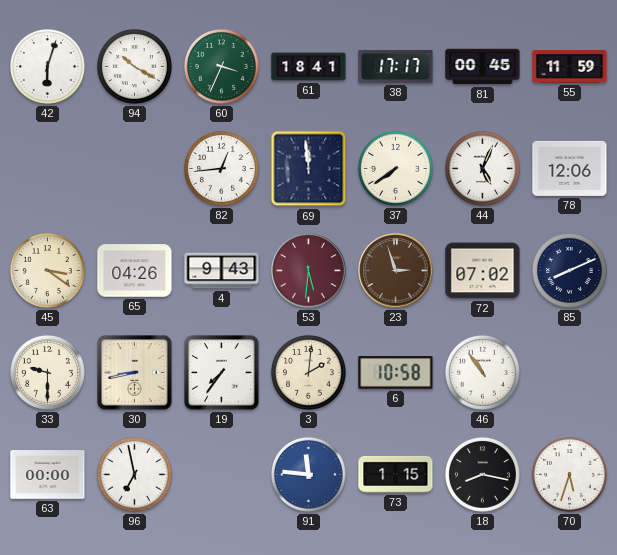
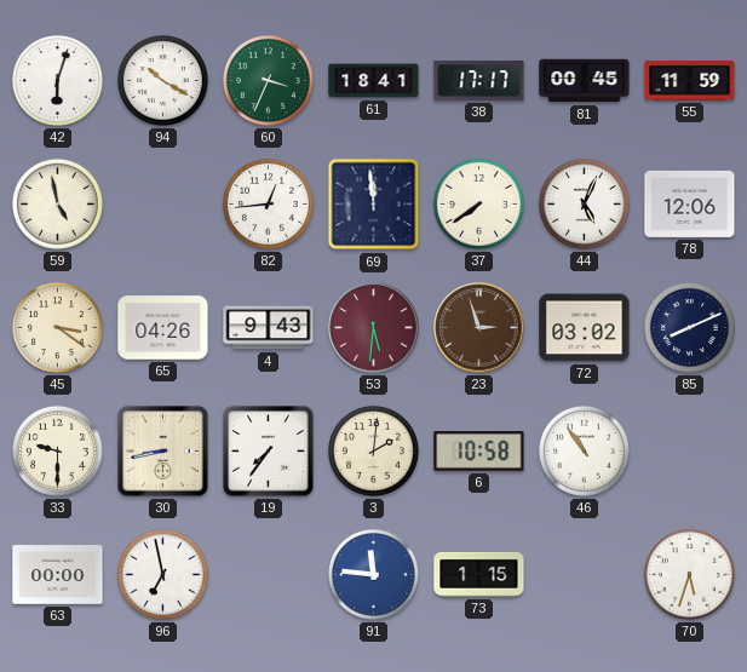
59: none -> 4:58
72: 07:02 -> 03:02
18: 8:17 -> none
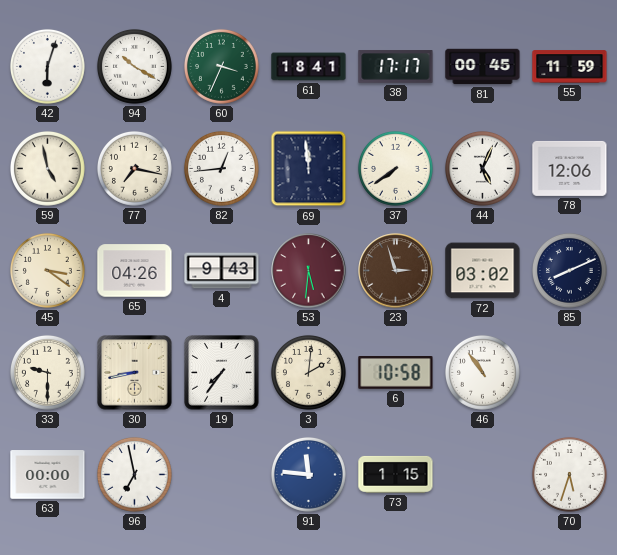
77: none -> 7:17
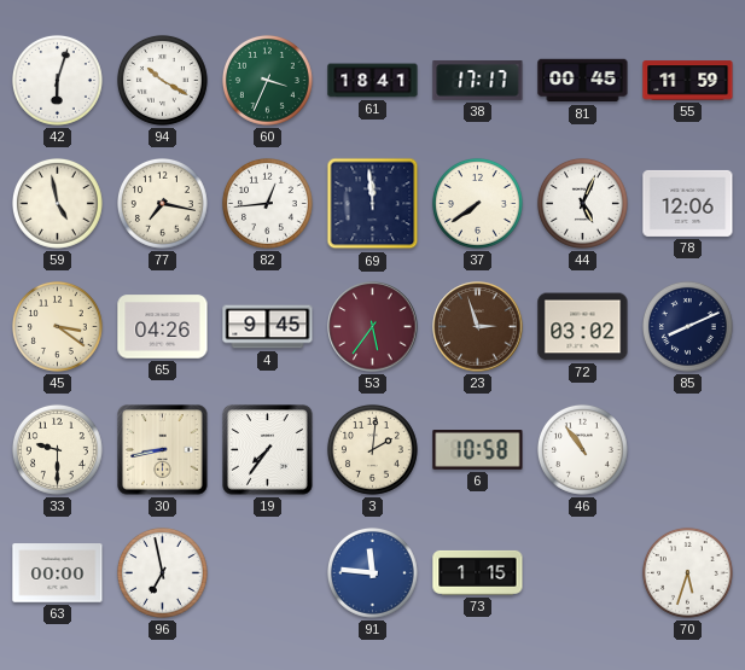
4: 9:43 -> 9:45
53: 5:31 -> 5:36
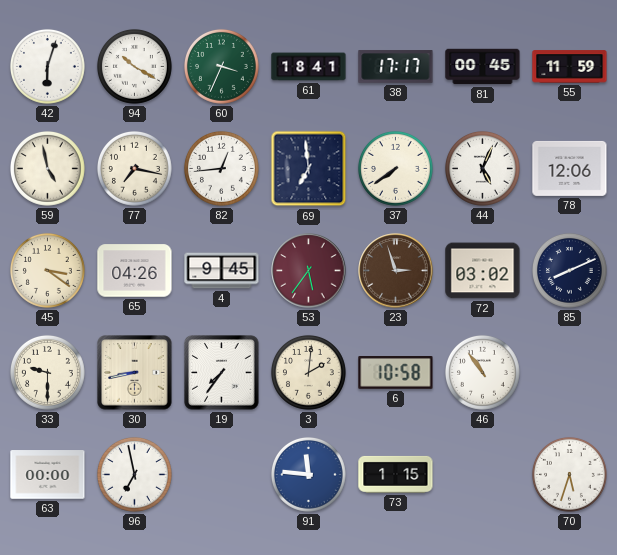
69: 11:59 -> 6:59
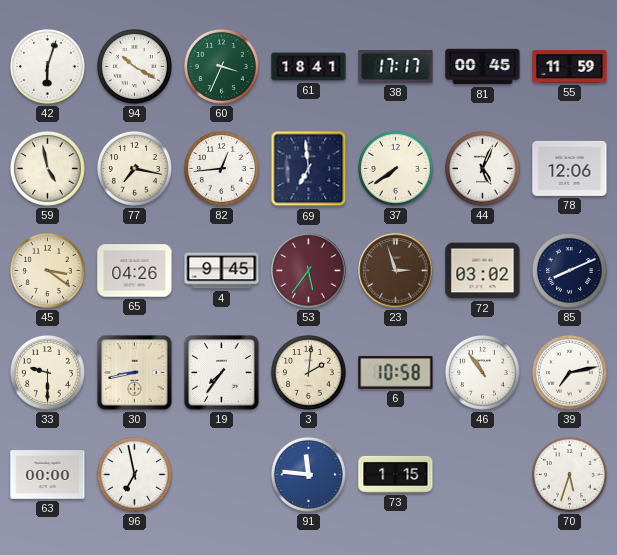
39: none -> 7:13
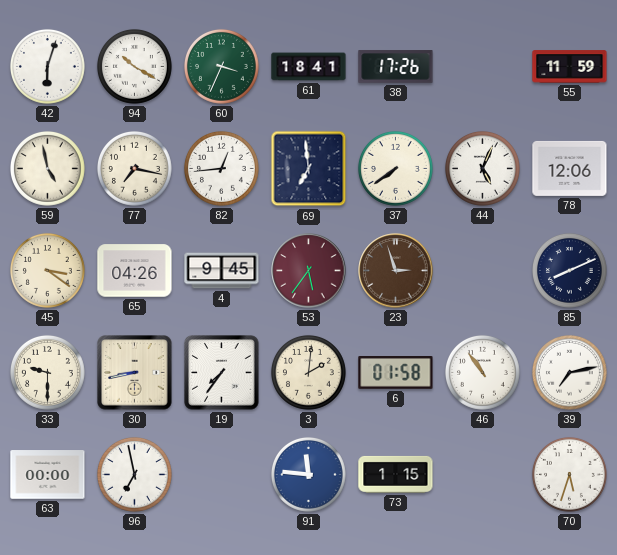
38: 17:17 -> 17:26
81: 00:45 -> none
72: 03:02 -> none
6: 10:58 -> 01:58
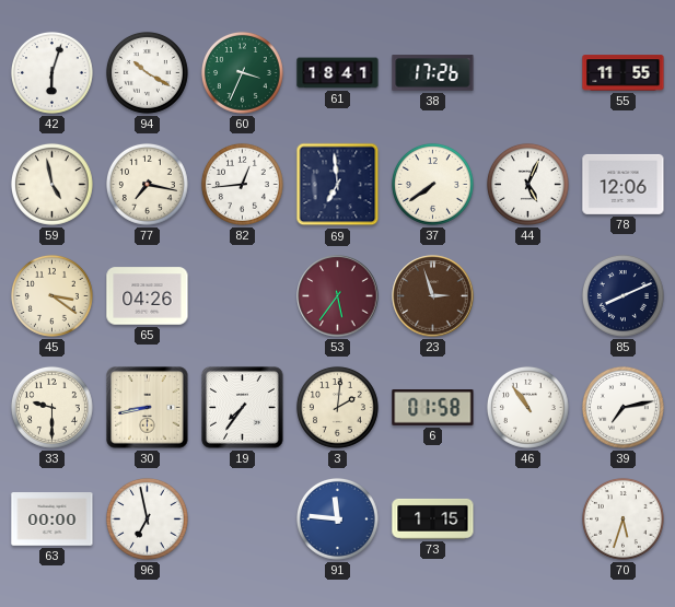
55: 11:59 -> 11:55
4: 9:45 -> none
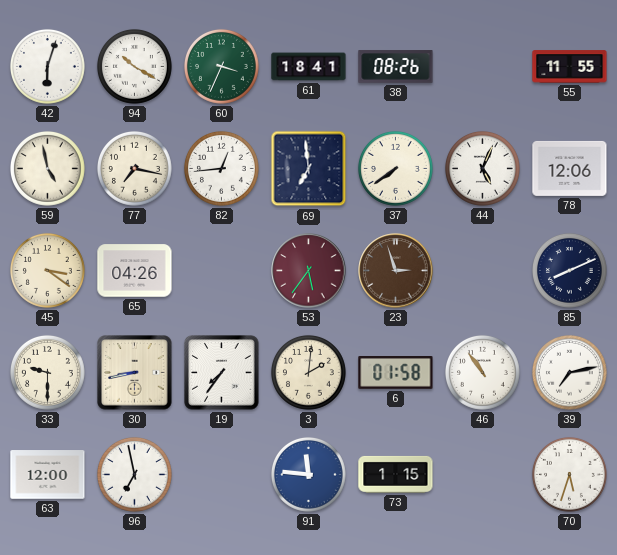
38: 17:26 -> 08:26
63: 00:00 -> 12:00
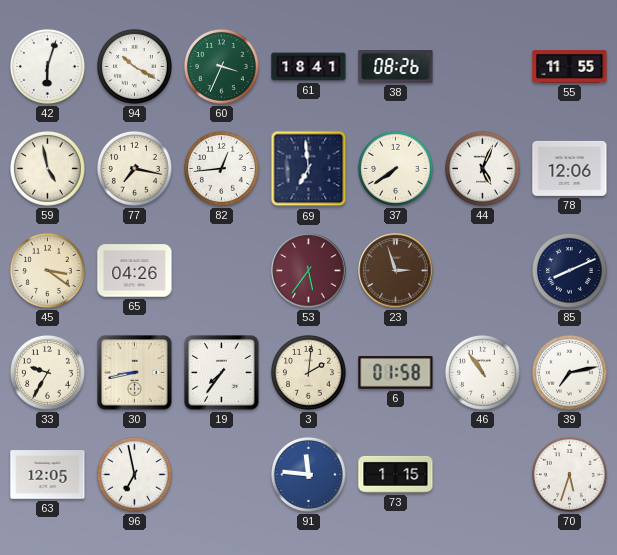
33: 9:30 -> 9:35
63: 12:00 -> 12:05
